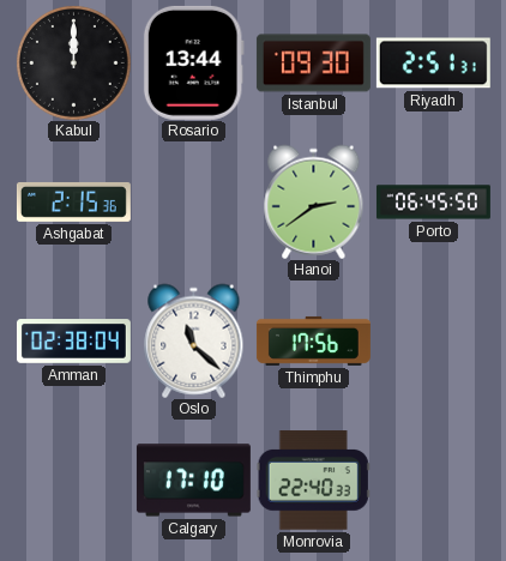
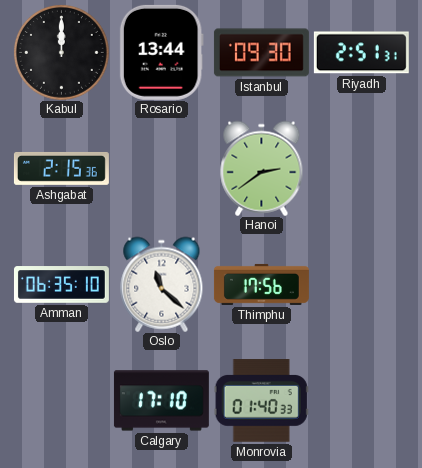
Porto: 06:45 -> none
Amman: 02:38 -> 06:35
Monrovia: 22:40 -> 01:40
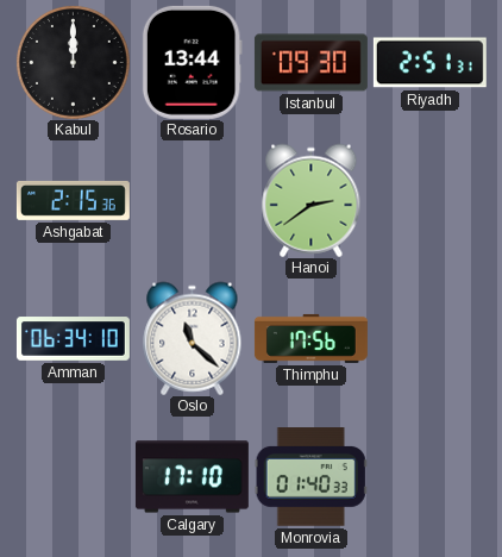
Amman: 06:35 -> 06:34
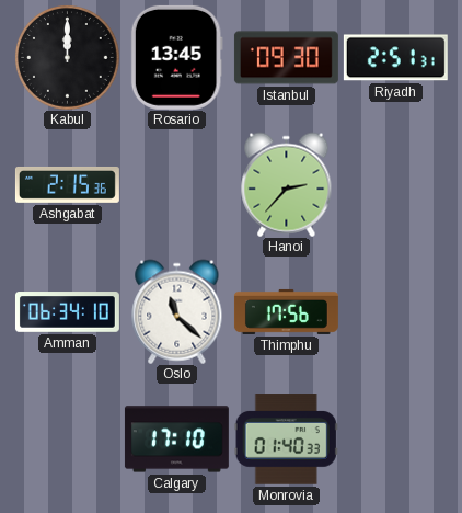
Rosario: 13:44 -> 13:45
Hanoi: 2:39 -> 2:37
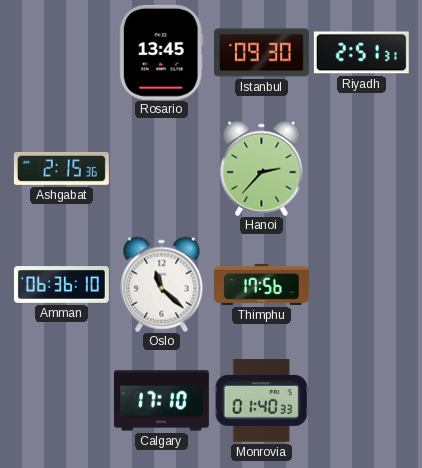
Kabul: 12:00 -> none
Amman: 06:34 -> 06:36
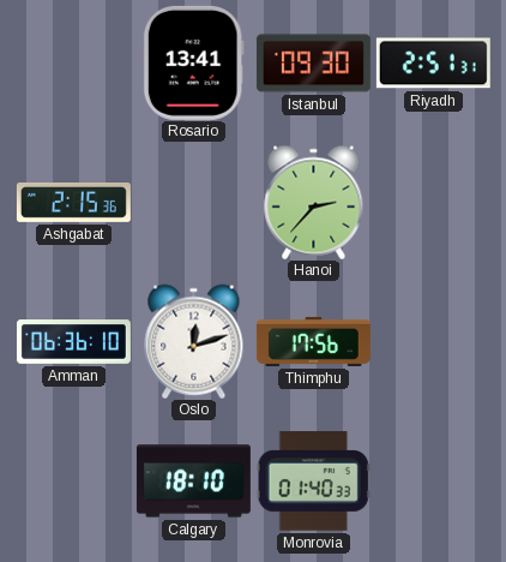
Rosario: 13:45 -> 13:41
Oslo: 11:22 -> 12:12
Calgary: 17:10 -> 18:10
